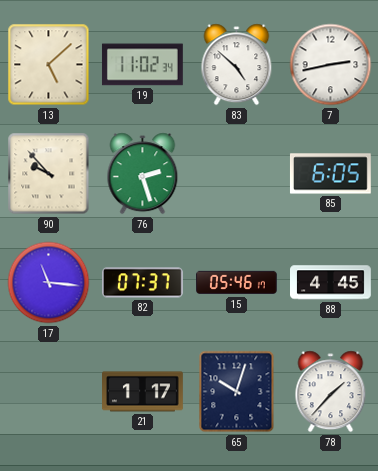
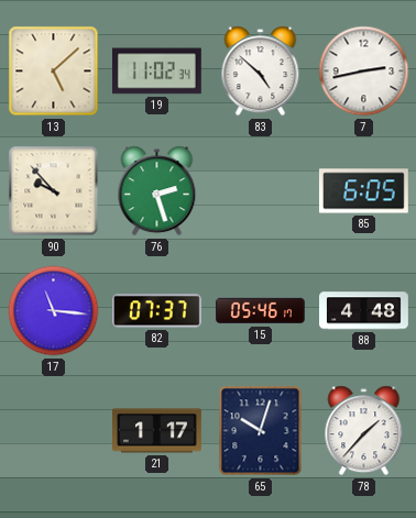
88: 4:45 -> 4:48
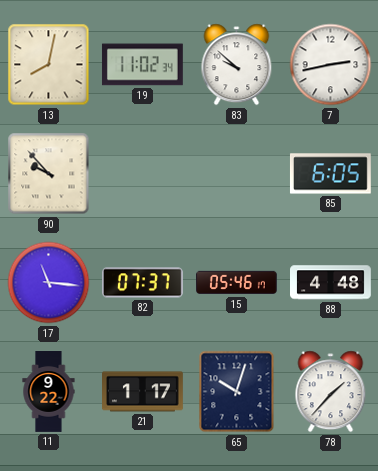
13: 5:08 -> 8:02
83: 4:52 -> 9:52
76: 2:27 -> none
11: none -> 9:22
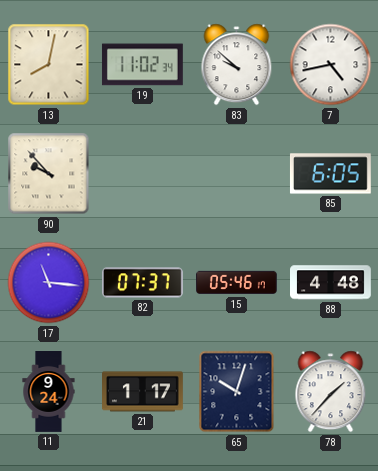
7: 2:43 -> 4:43
11: 9:22 -> 9:24
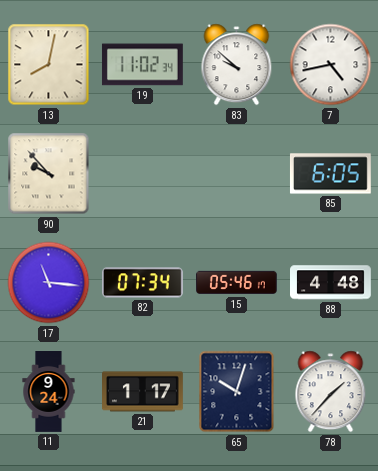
82: 07:37 -> 07:34
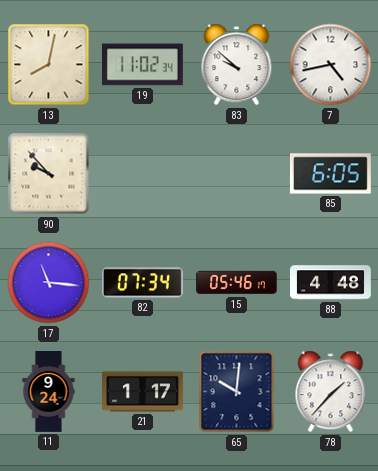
65: 10:03 -> 10:01
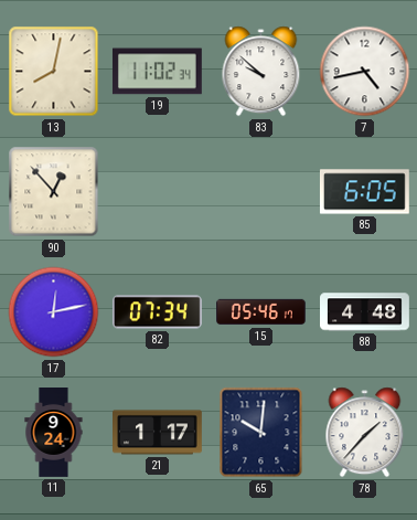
90: 9:53 -> 12:53
17: 11:16 -> 12:13
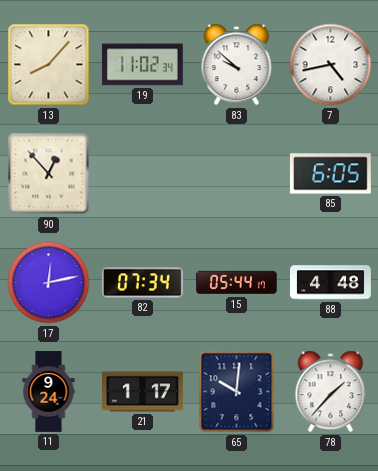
13: 8:02 -> 8:07
15: 05:46 -> 05:44
